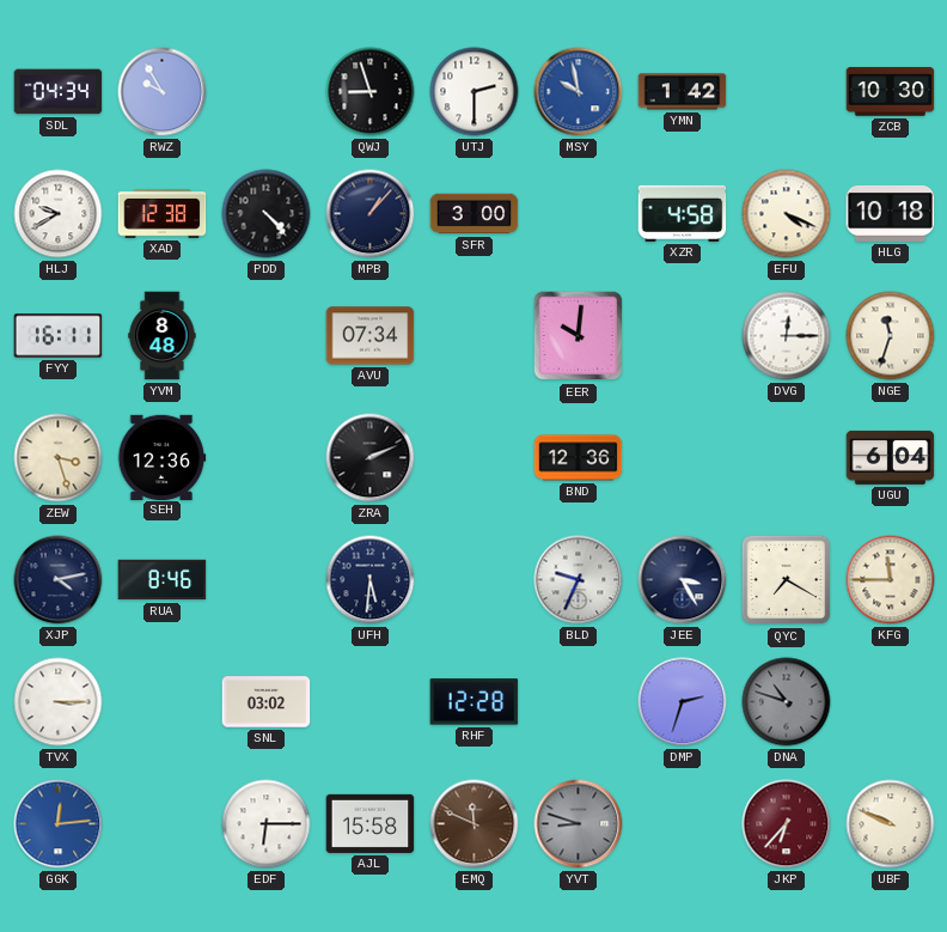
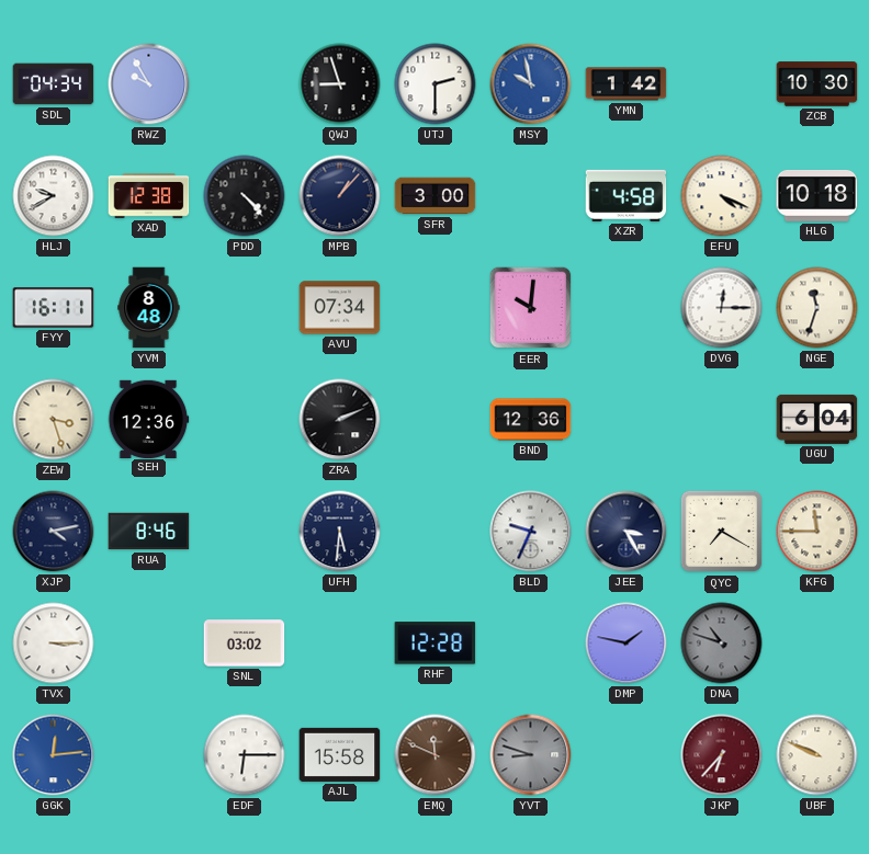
DMP: 2:33 -> 1:47
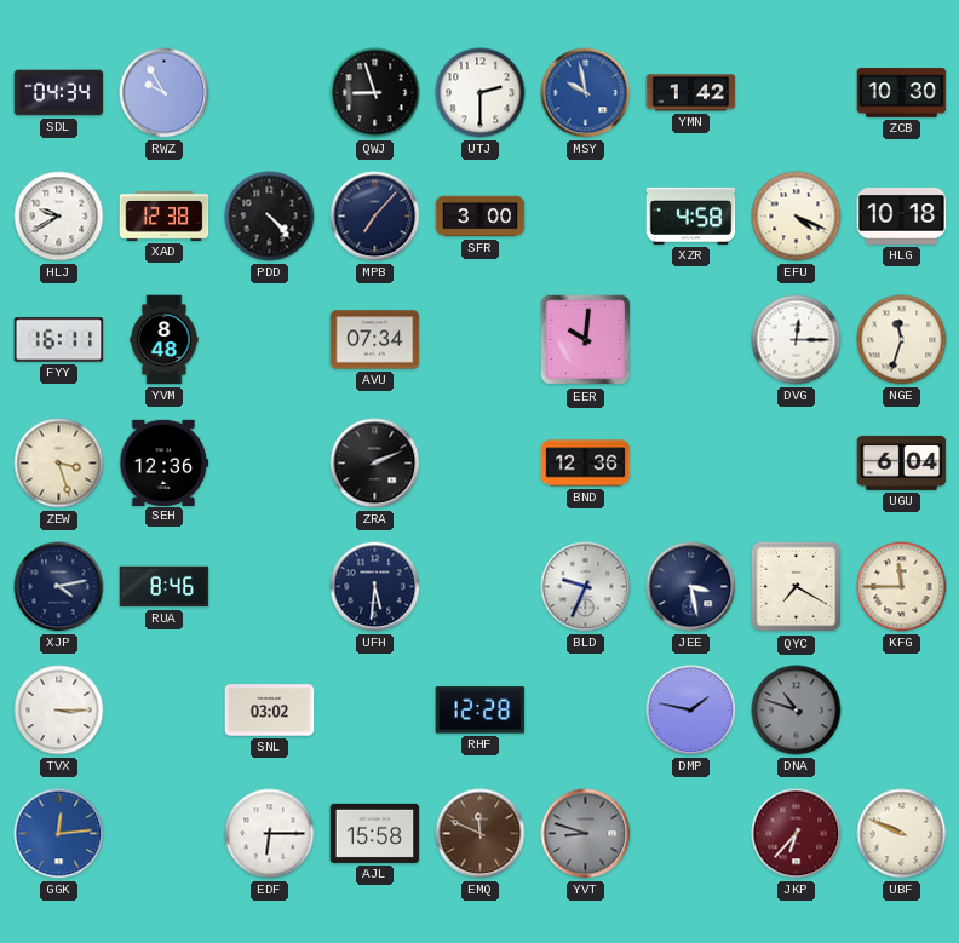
MPB: 1:07 -> 7:07
JEE: 3:25 -> 3:28
